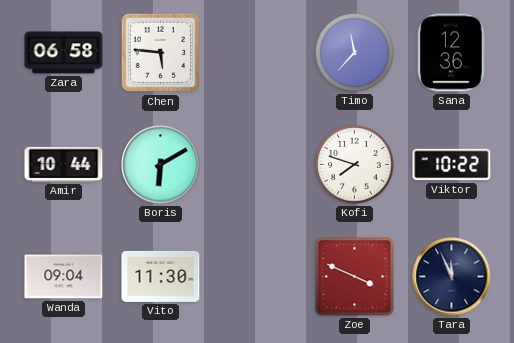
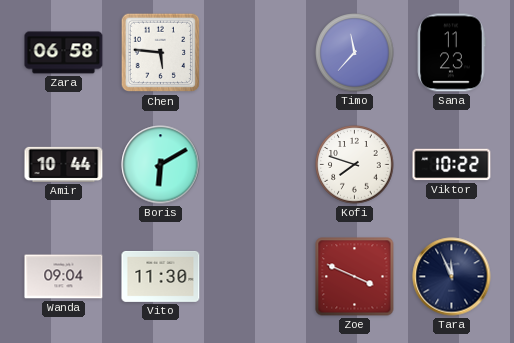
Sana: 12:36 -> 11:23
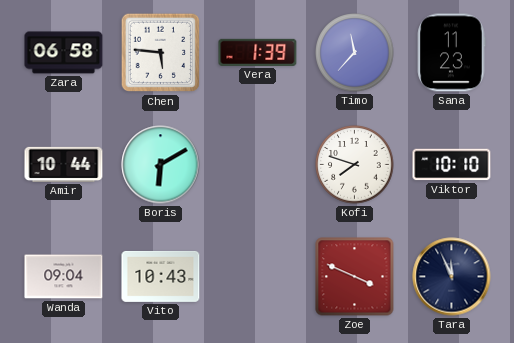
Vera: none -> 1:39
Viktor: 10:22 -> 10:10
Vito: 11:30 -> 10:43
